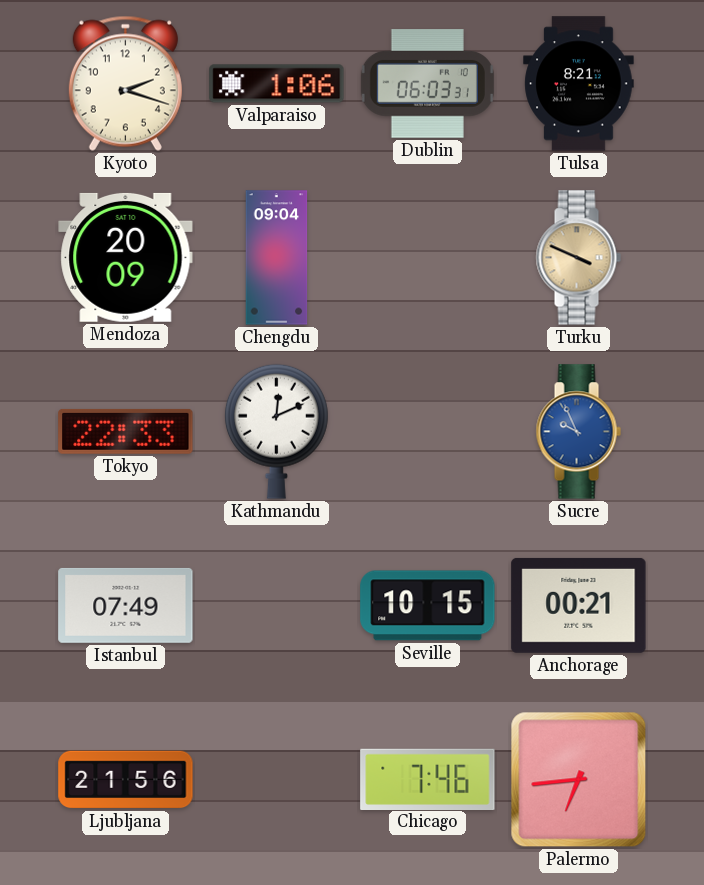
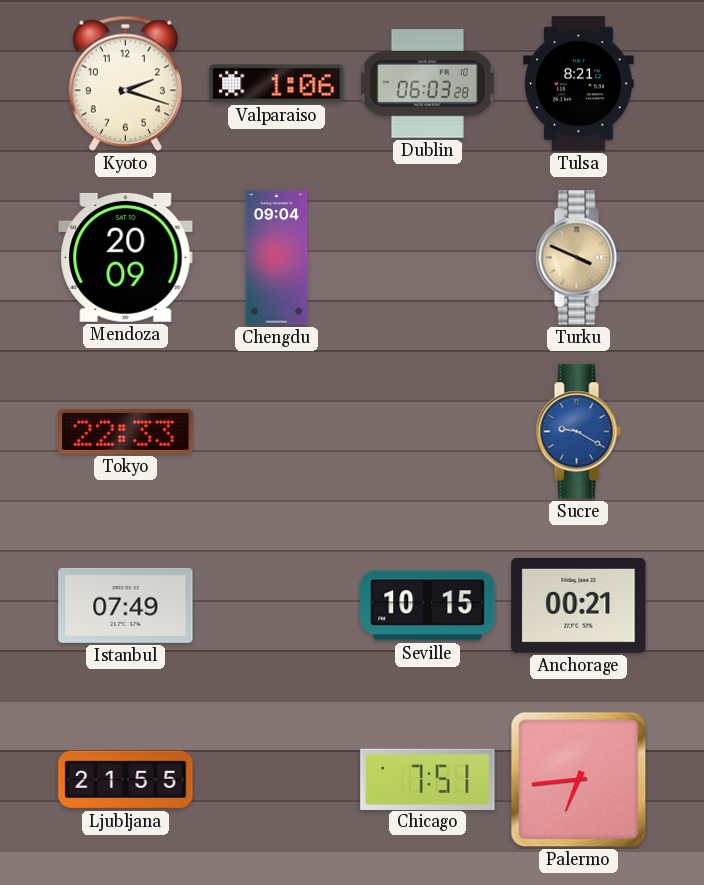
Dublin: 06:03:31 -> 06:03:28
Kathmandu: 12:11 -> none
Sucre: 9:56 -> 9:20
Ljubljana: 21:56 -> 21:55
Chicago: 7:46 -> 7:51
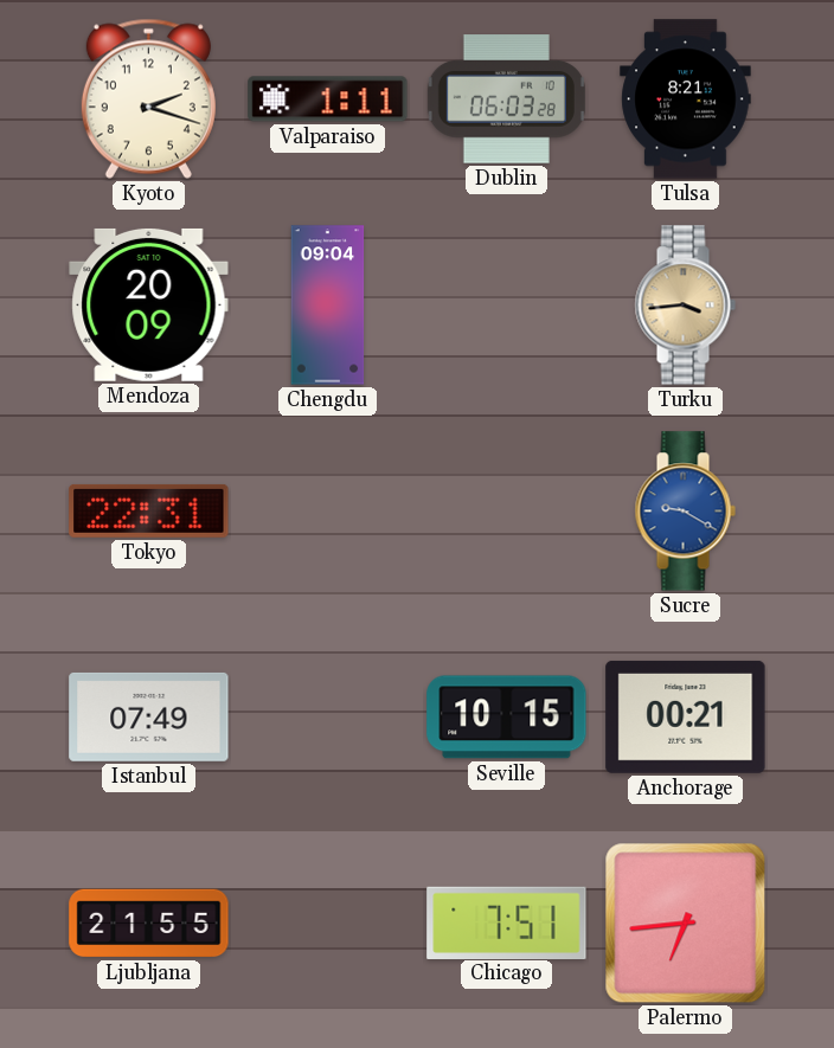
Valparaiso: 1:06 -> 1:11
Turku: 3:49 -> 3:44
Tokyo: 22:33 -> 22:31
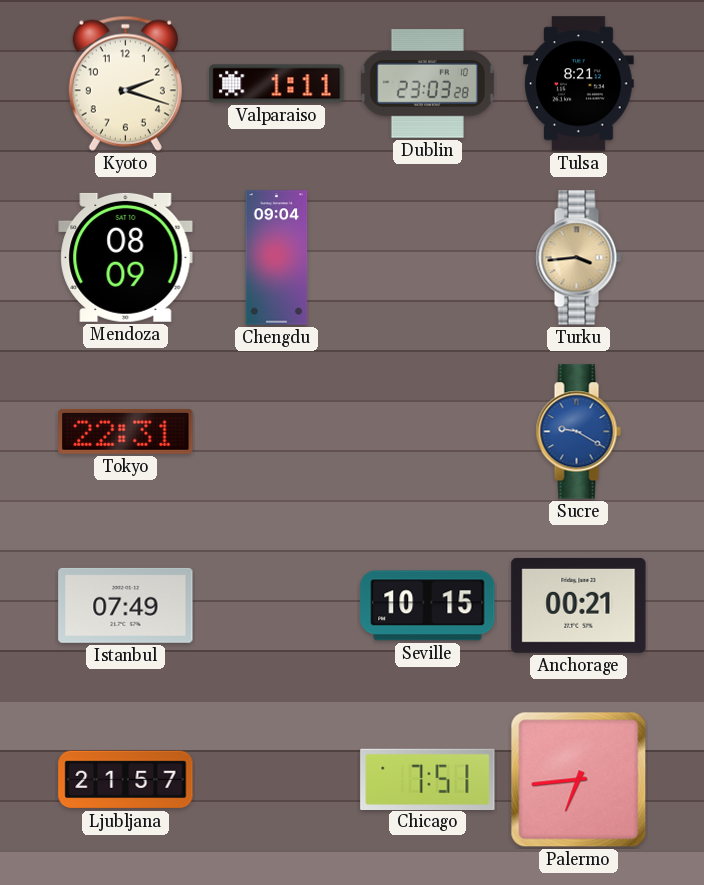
Dublin: 06:03 -> 23:03
Mendoza: 20:09 -> 08:09
Ljubljana: 21:55 -> 21:57
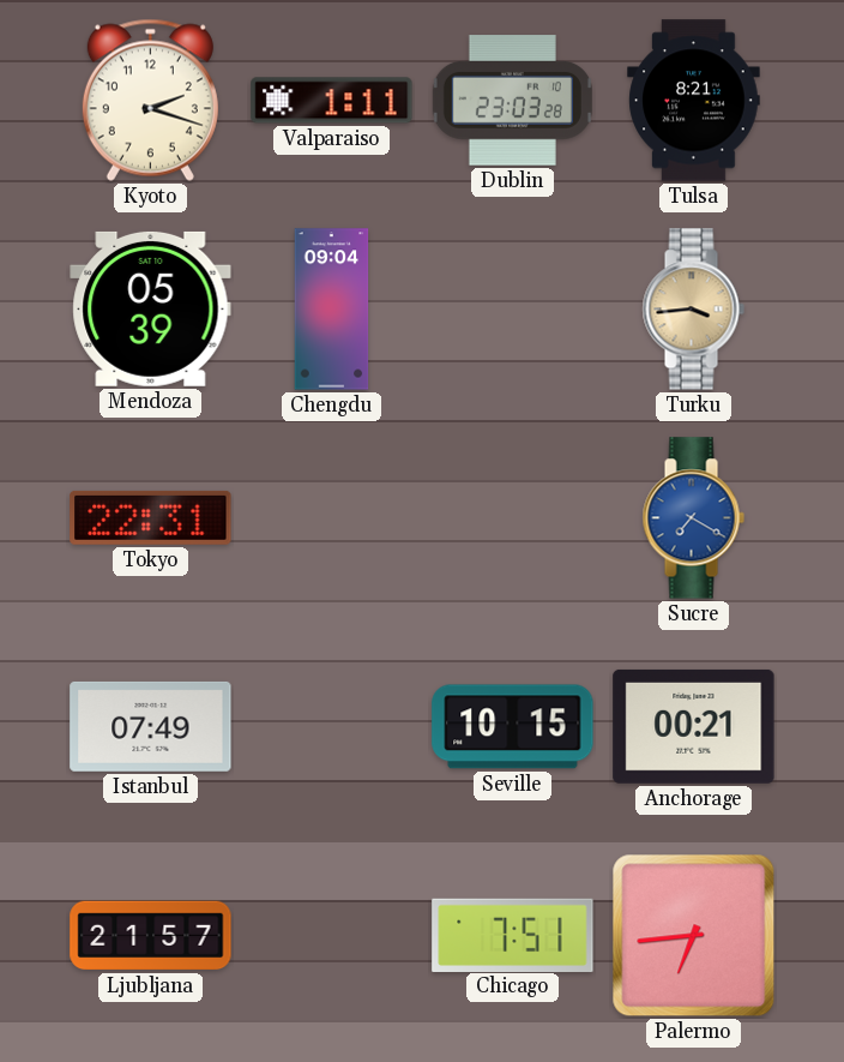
Mendoza: 08:09 -> 05:39
Sucre: 9:20 -> 7:20
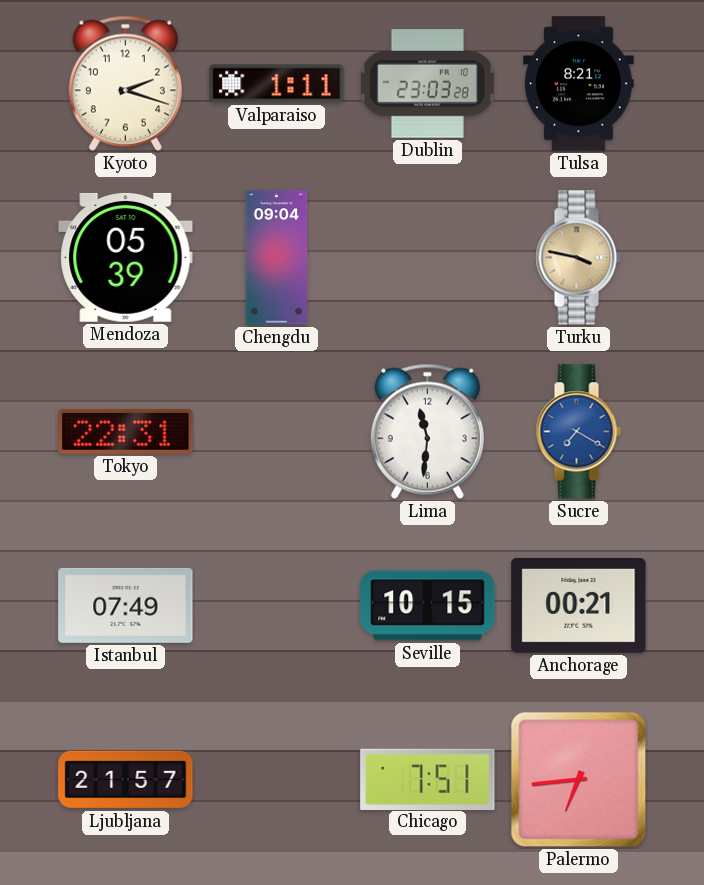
Turku: 3:44 -> 3:47
Lima: none -> 11:31
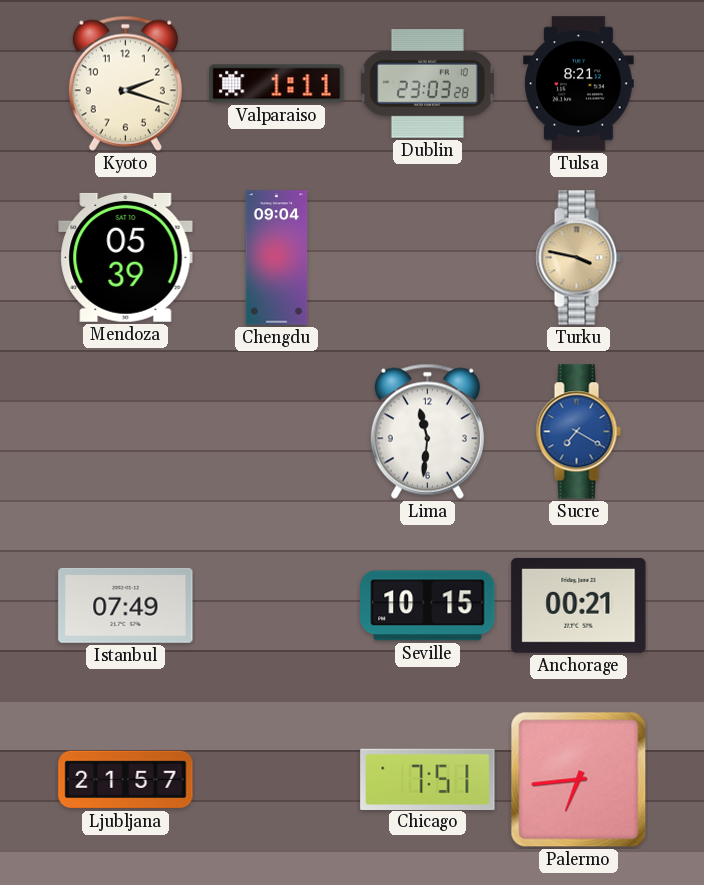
Tokyo: 22:31 -> none
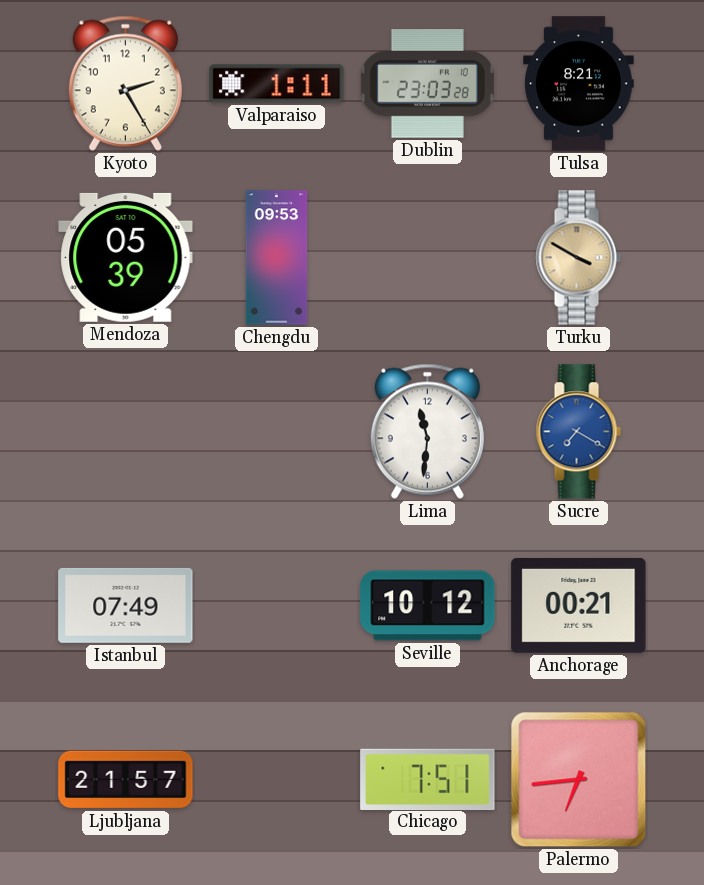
Kyoto: 2:18 -> 2:25
Chengdu: 09:04 -> 09:53
Turku: 3:47 -> 3:50
Seville: 10:15 -> 10:12
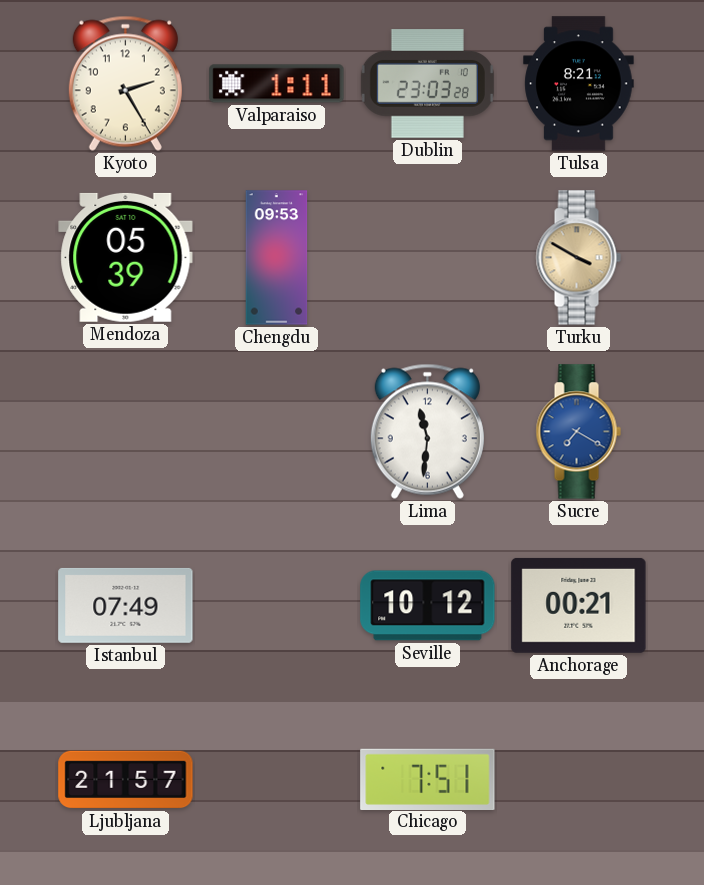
Palermo: 6:44 -> none
